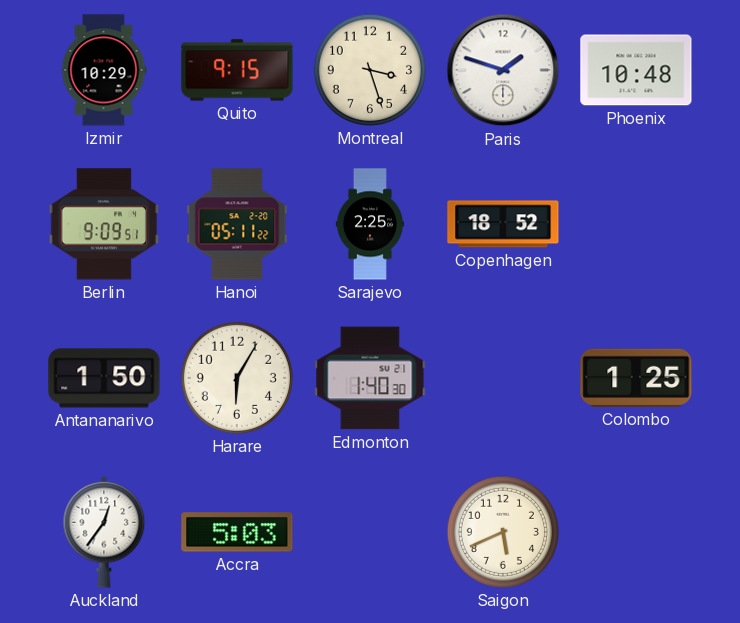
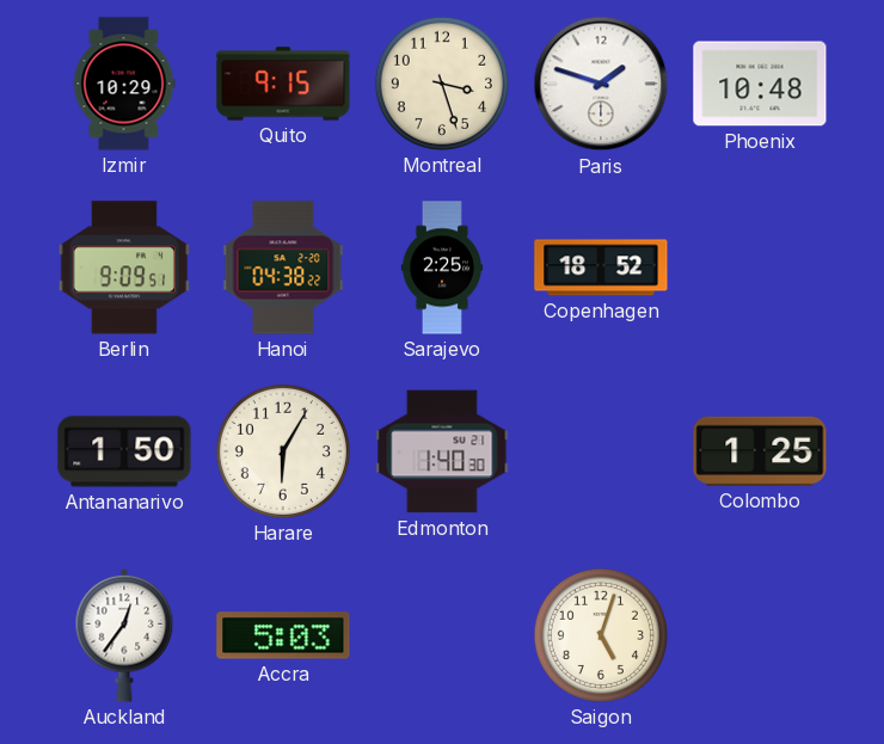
Hanoi: 05:11 -> 04:38
Saigon: 5:41 -> 5:03
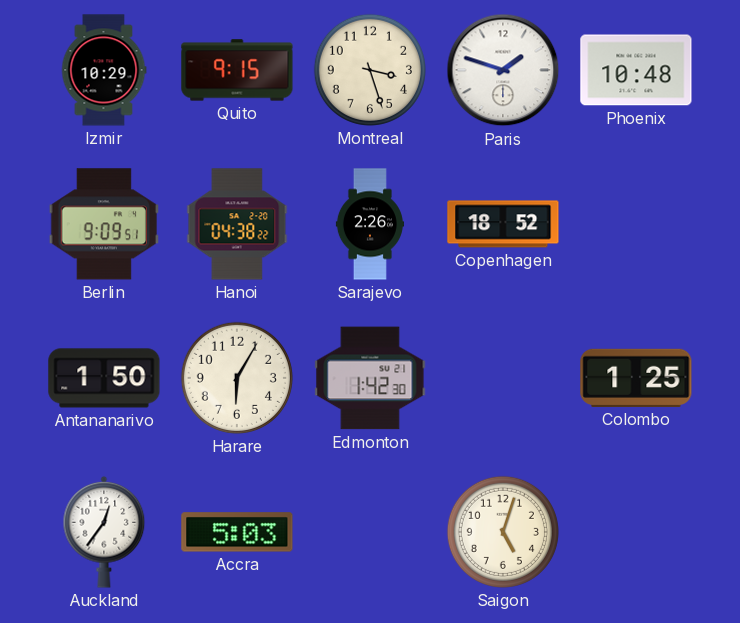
Sarajevo: 2:25 -> 2:26
Edmonton: 1:40 -> 1:42
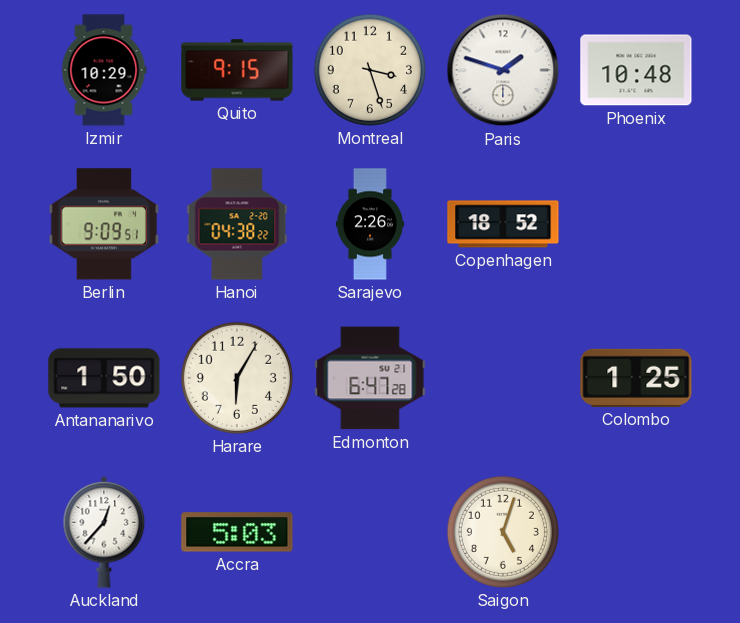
Edmonton: 1:42 -> 6:47
Auckland: 12:36 -> 12:37
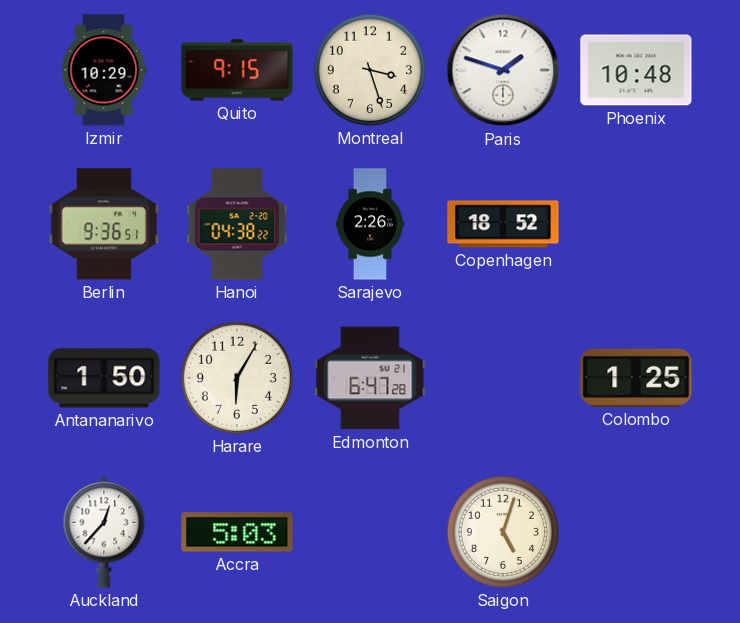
Berlin: 9:09 -> 9:36
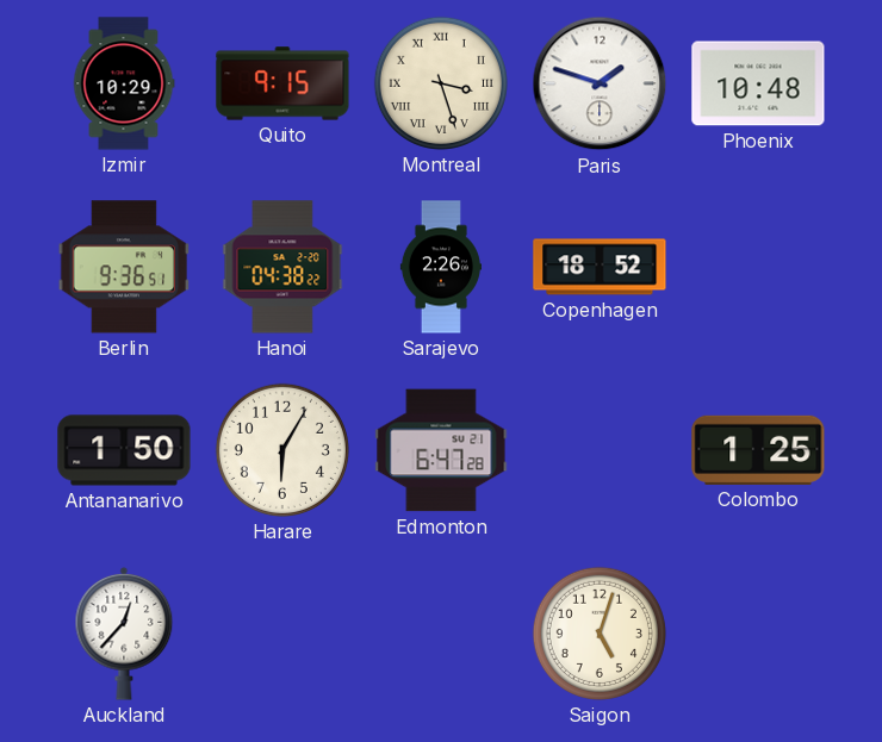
Montreal numerals: Arabic -> Roman
Accra: 5:03 -> none
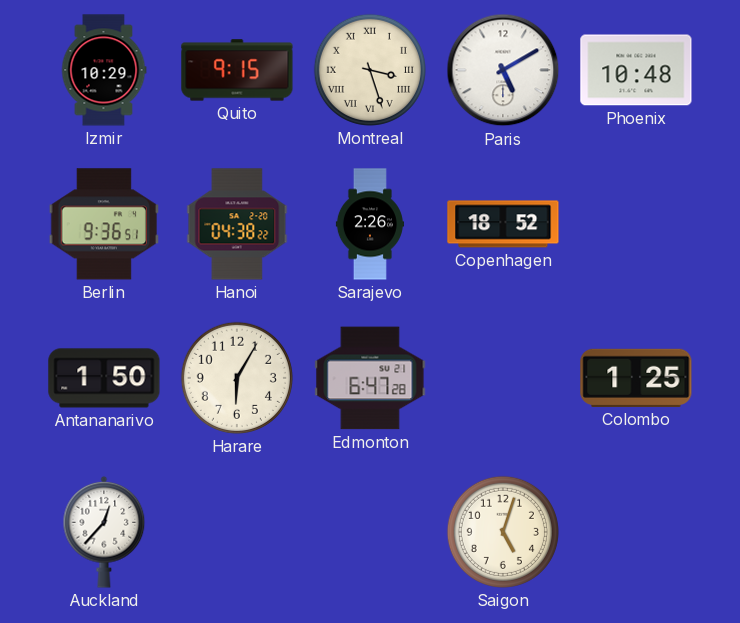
Paris: 1:48 -> 5:10
